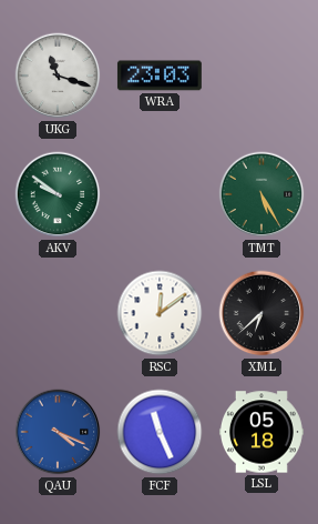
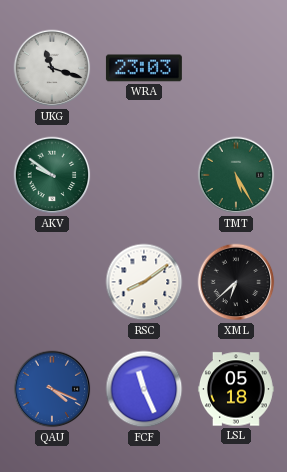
RSC: 12:09 -> 8:09
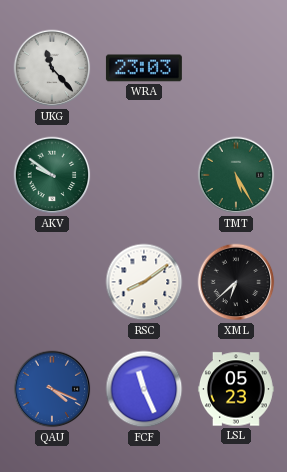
UKG: 11:18 -> 11:23
LSL: 05:18 -> 05:23
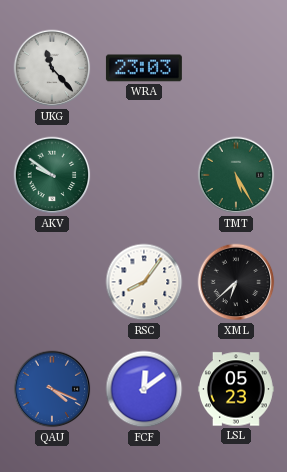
RSC: 8:09 -> 8:06
FCF: 11:26 -> 12:09
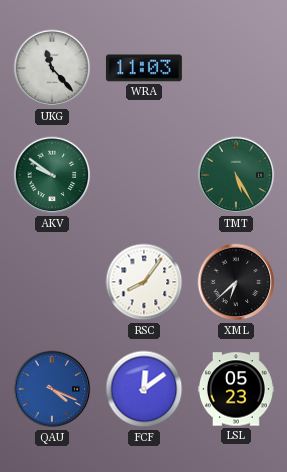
WRA: 23:03 -> 11:03
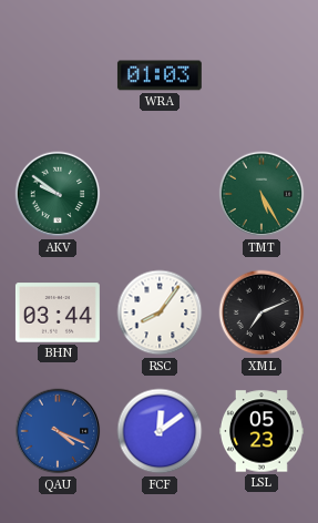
UKG: 11:23 -> none
WRA: 11:03 -> 01:03
BHN: none -> 03:44
XML: 6:38 -> 7:11
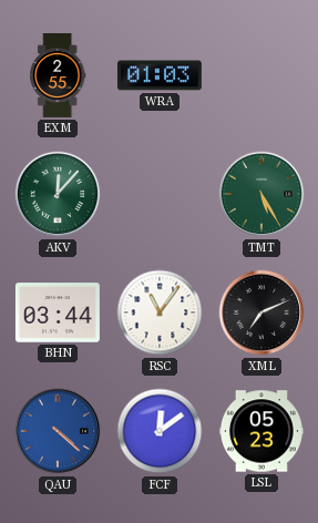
EXM: none -> 2:55
AKV: 9:51 -> 12:07
RSC: 8:06 -> 11:06
QAU: 4:19 -> 4:22
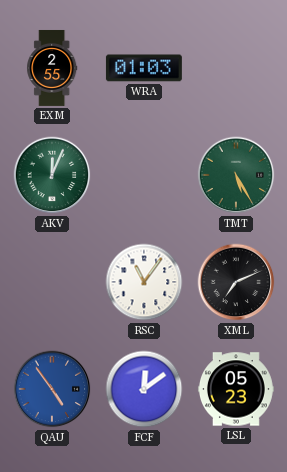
AKV: 12:07 -> 12:04
BHN: 03:44 -> none
QAU: 4:22 -> 4:54
